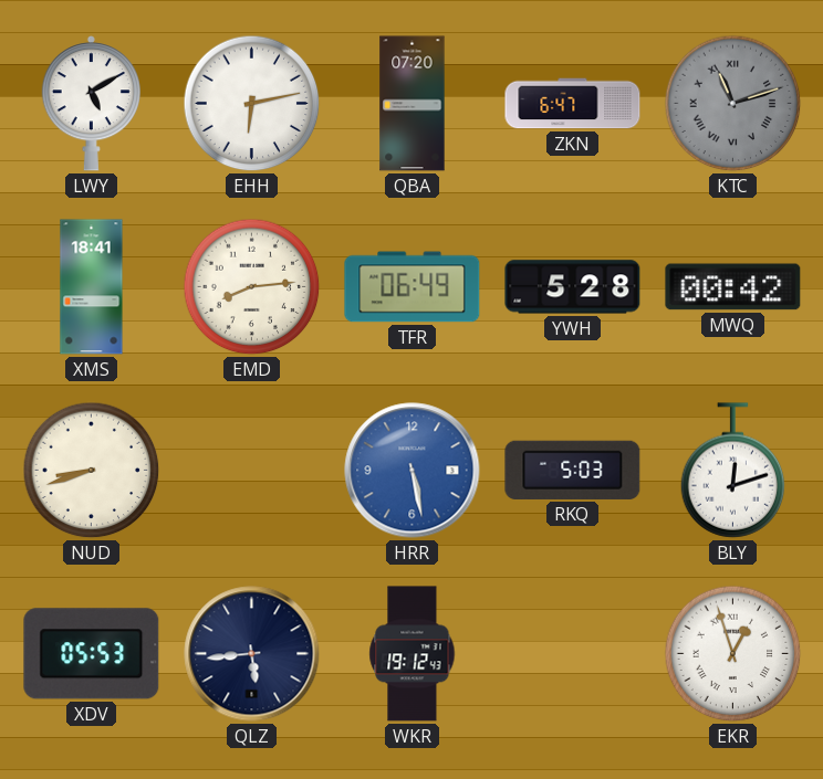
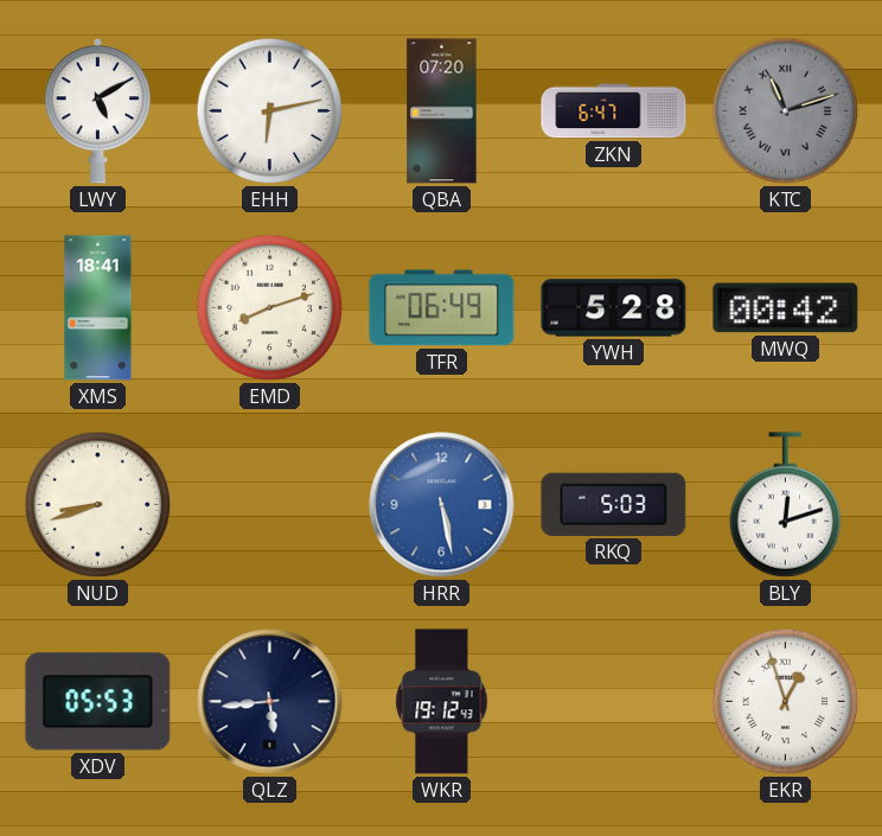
EMD: 8:14 -> 8:12
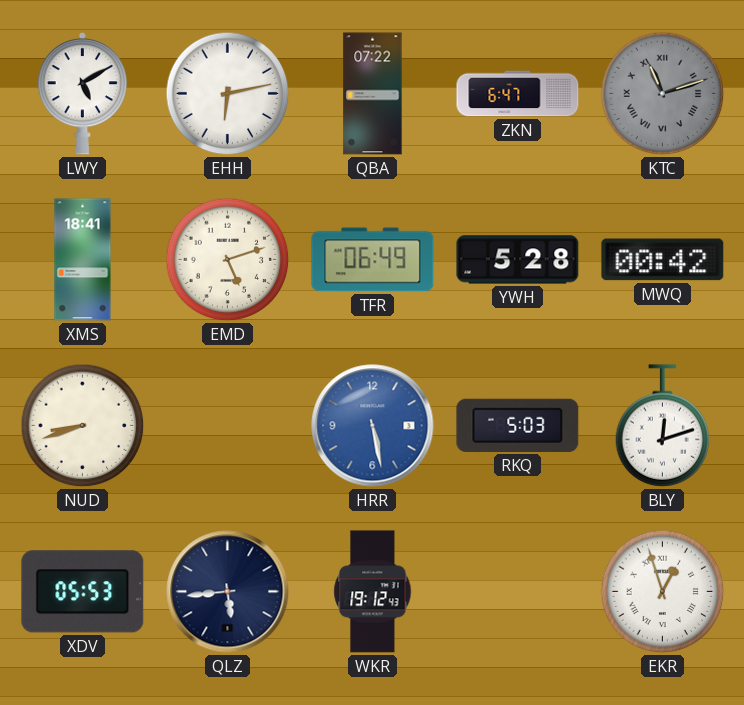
QBA: 07:20 -> 07:22
EMD: 8:12 -> 5:12
